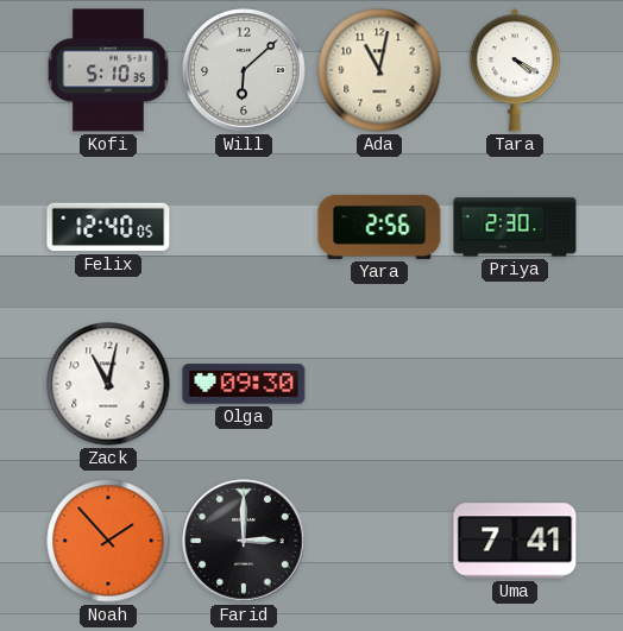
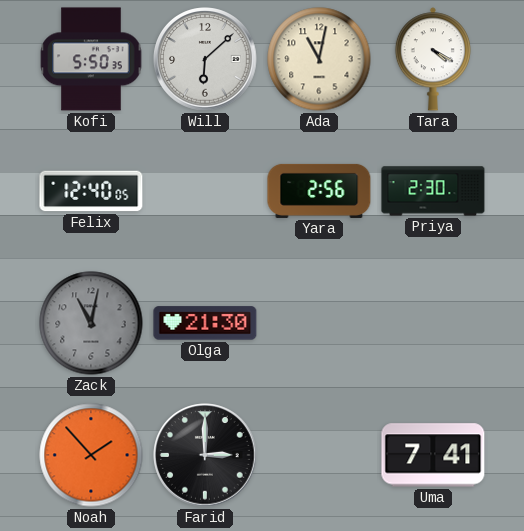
Kofi: 5:10 -> 5:50
Zack dial: white -> grey
Olga: 09:30 -> 21:30
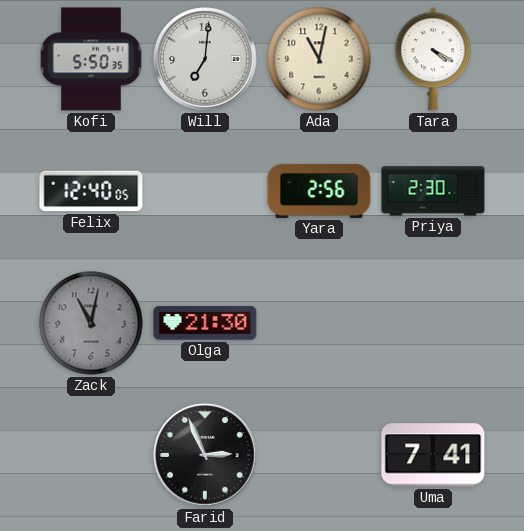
Will: 6:08 -> 7:01
Noah: 1:53 -> none
Farid: 3:00 -> 2:56
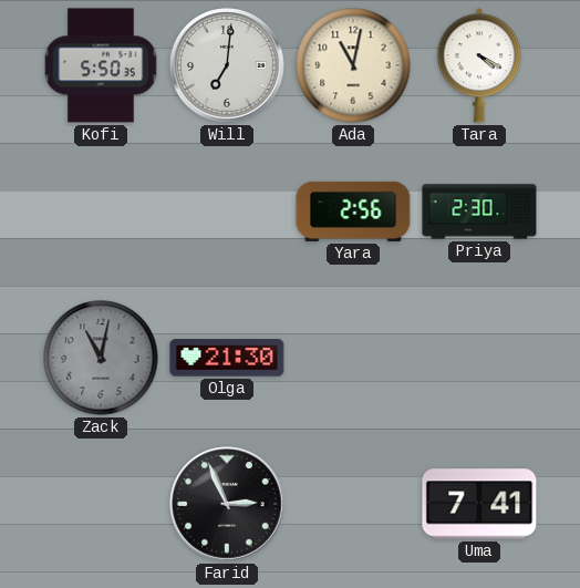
Felix: 12:40 -> none
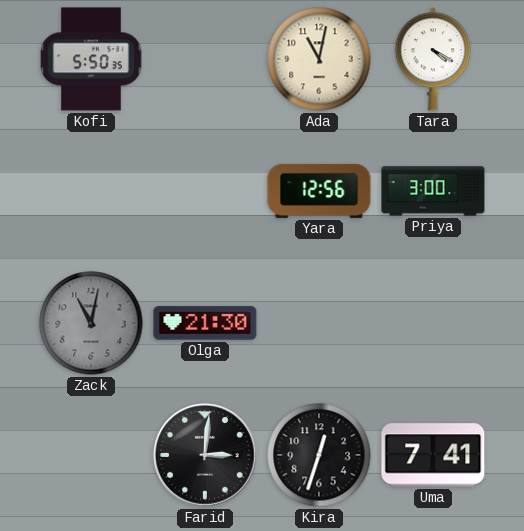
Will: 7:01 -> none
Yara: 2:56 -> 12:56
Priya: 2:30 -> 3:00
Farid: 2:56 -> 3:01
Kira: none -> 12:33
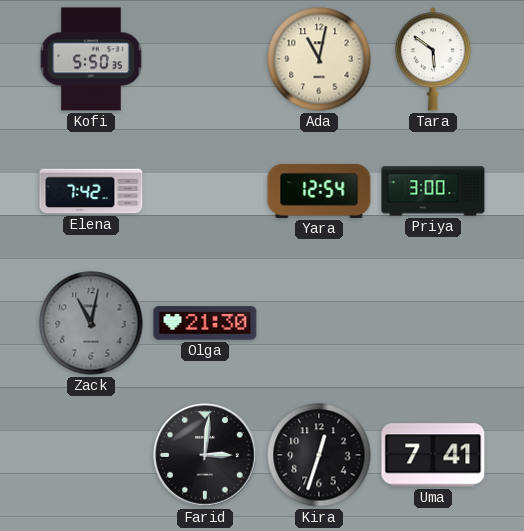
Tara: 4:20 -> 5:51
Elena: none -> 7:42
Yara: 12:56 -> 12:54
